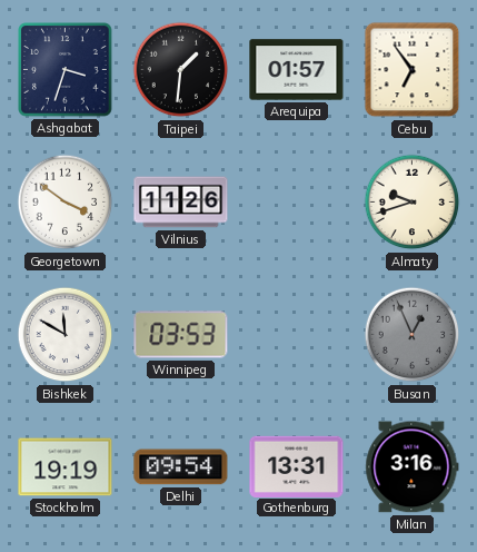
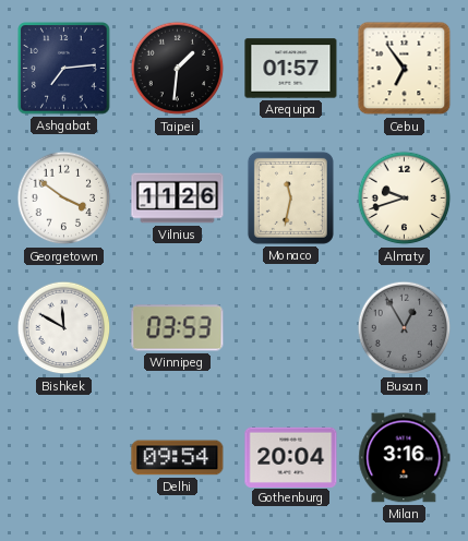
Ashgabat: 3:33 -> 7:14
Monaco: none -> 11:32
Busan: 12:56 -> 12:55
Stockholm: 19:19 -> none
Gothenburg: 13:31 -> 20:04
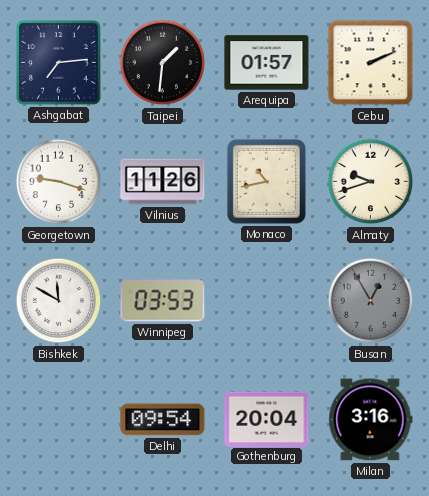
Cebu: 6:54 -> 2:11
Georgetown: 3:51 -> 9:18
Monaco: 11:32 -> 10:43
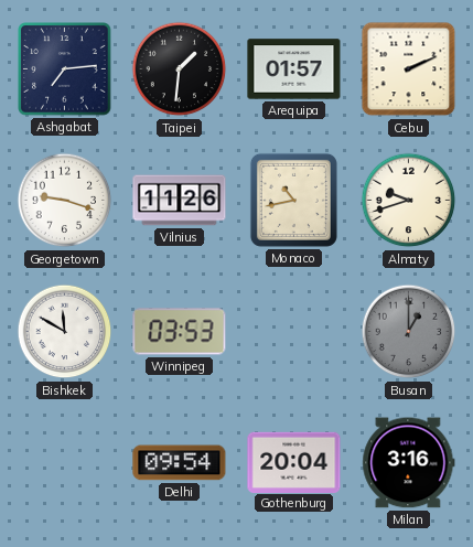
Busan: 12:55 -> 1:00
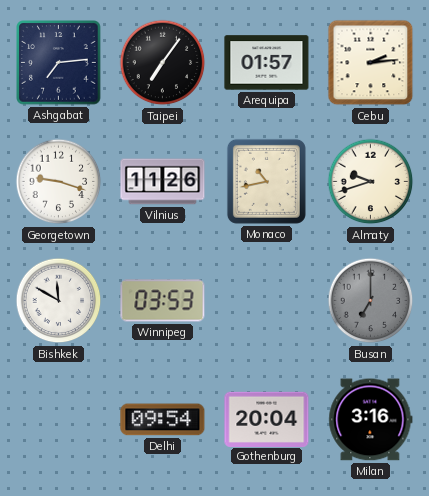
Taipei: 1:31 -> 7:06
Cebu: 2:11 -> 2:14
Busan: 1:00 -> 7:00
